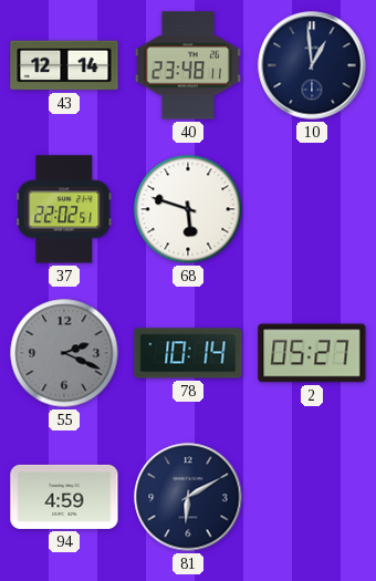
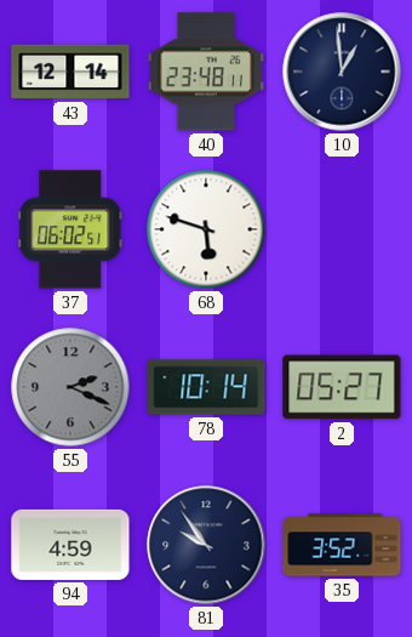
37: 22:02 -> 06:02
81: 6:10 -> 9:54
35: none -> 3:52
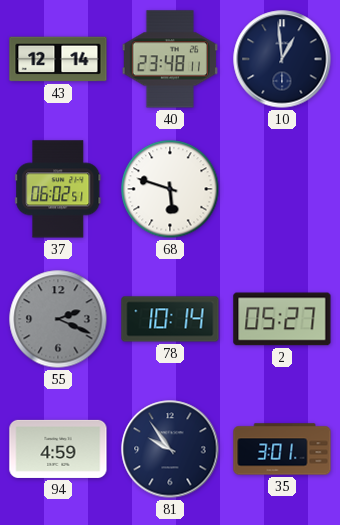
35: 3:52 -> 3:01
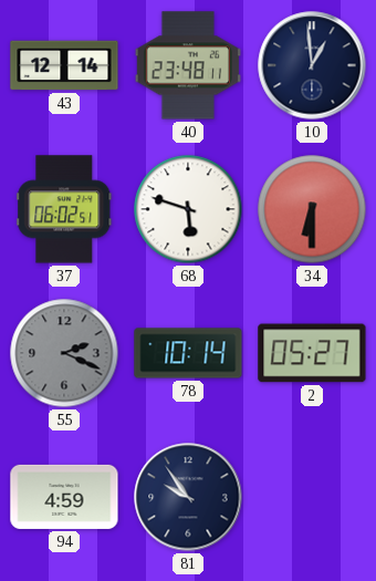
34: none -> 6:30
35: 3:01 -> none
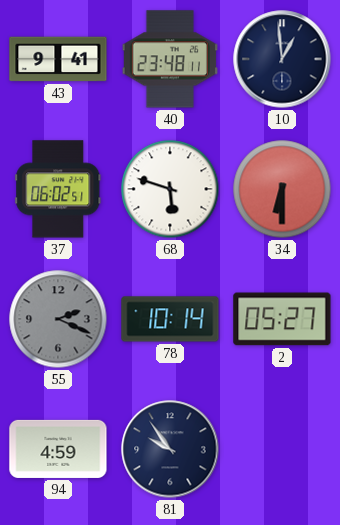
43: 12:14 -> 9:41
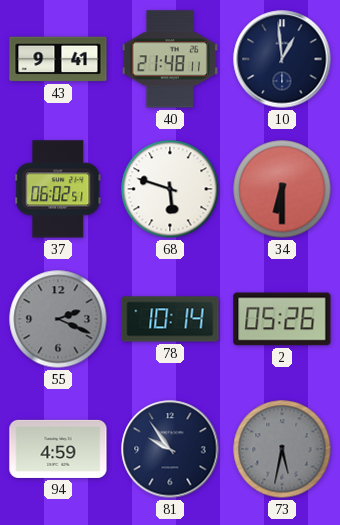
40: 23:48 -> 21:48
2: 05:27 -> 05:26
73: none -> 5:32
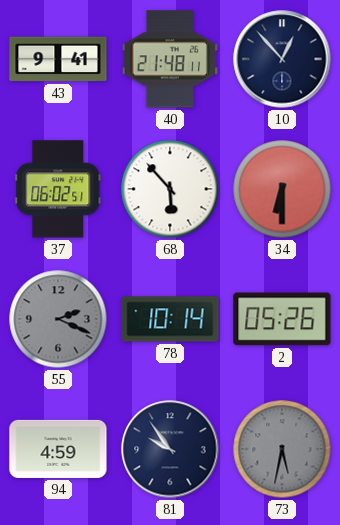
10: 12:59 -> 12:53
68: 5:48 -> 5:53
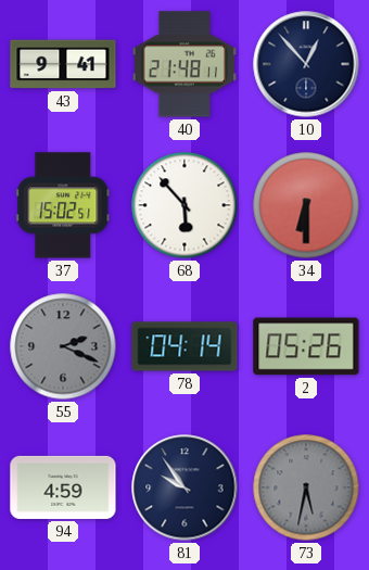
37: 06:02 -> 15:02
78: 10:14 -> 04:14
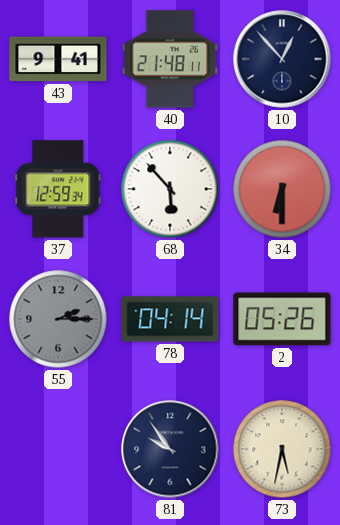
37: 15:02 -> 12:59
55: 2:19 -> 2:15
94: 4:59 -> none
73 dial: grey -> cream
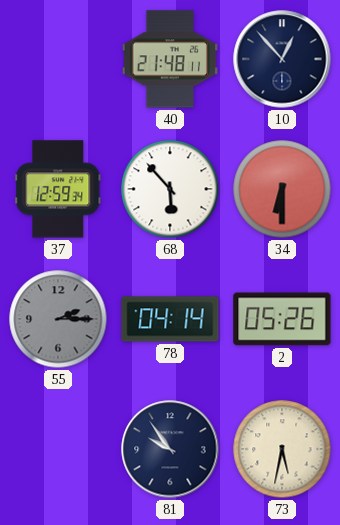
43: 9:41 -> none
